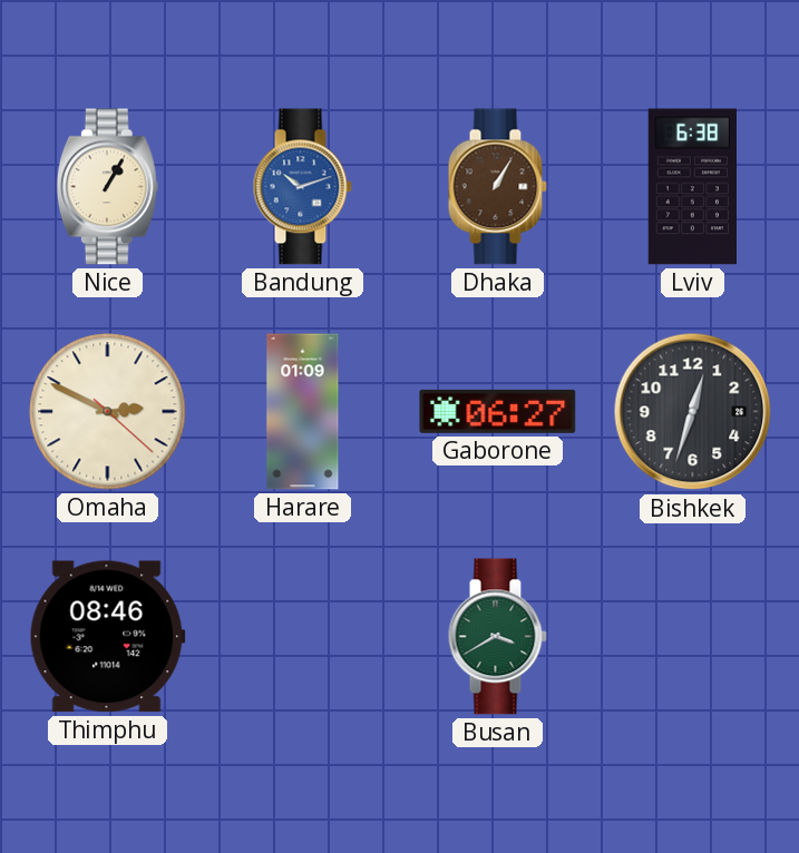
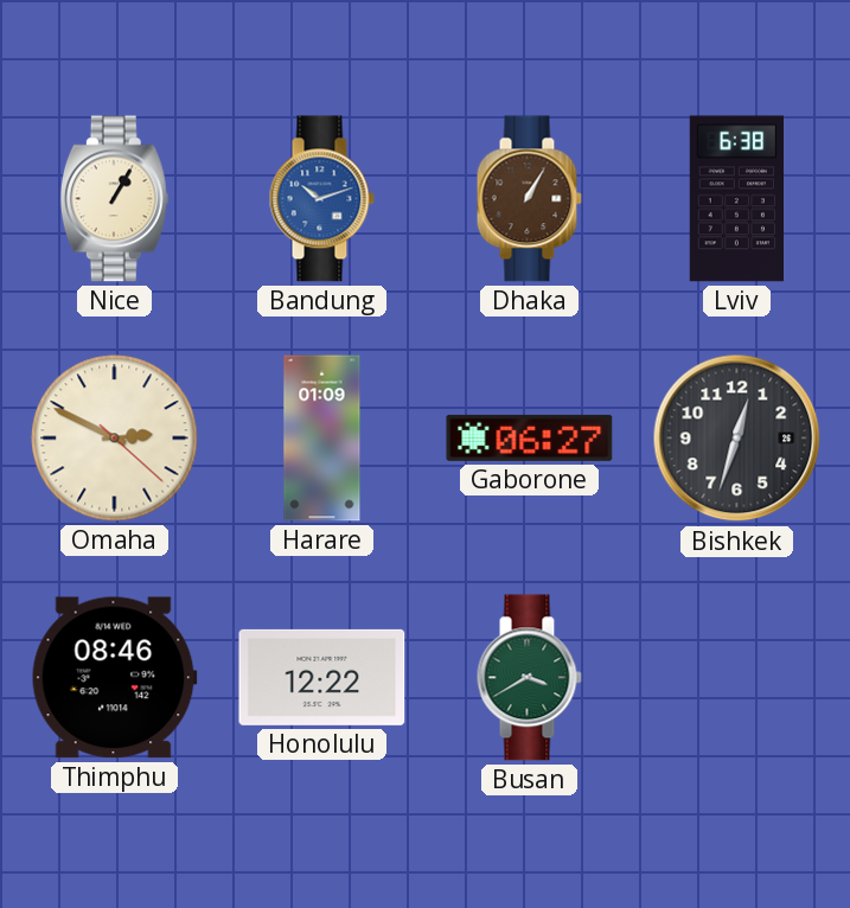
Honolulu: none -> 12:22
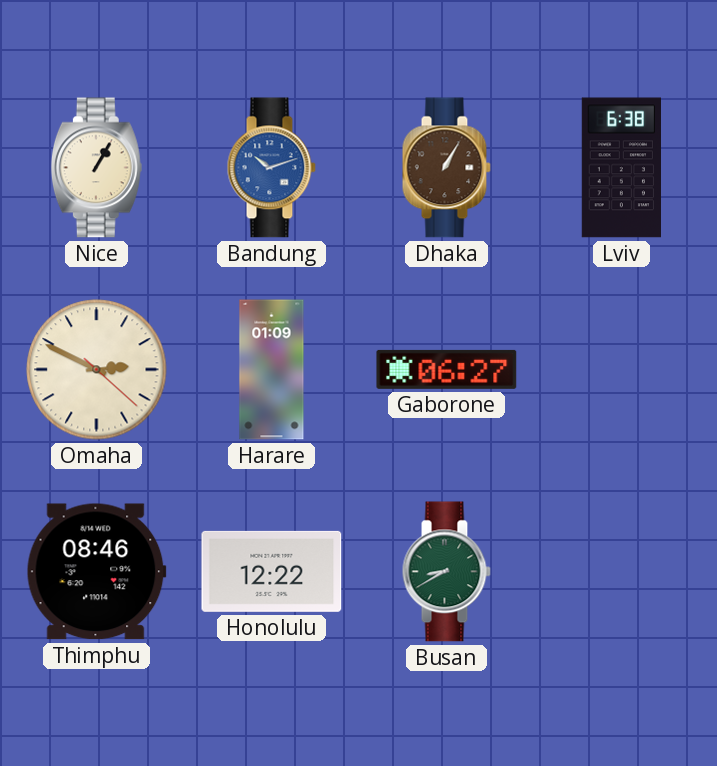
Bishkek: 12:33 -> none
Busan: 3:40 -> 8:40
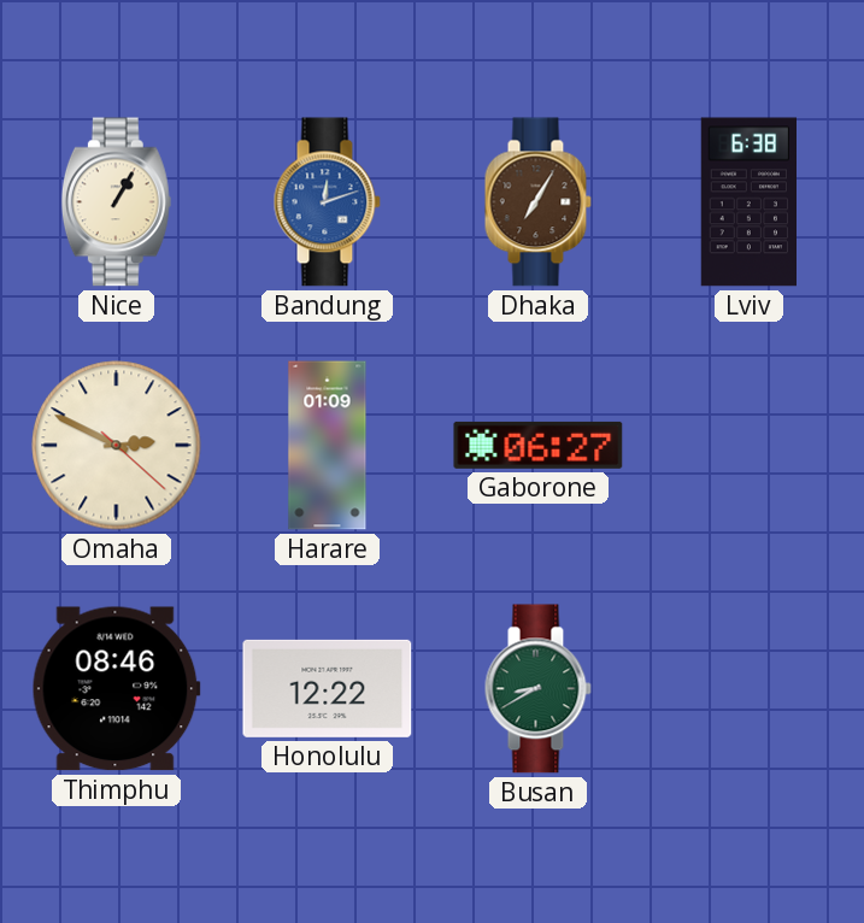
Bandung: 10:12 -> 12:12
Dhaka: 1:05 -> 7:05
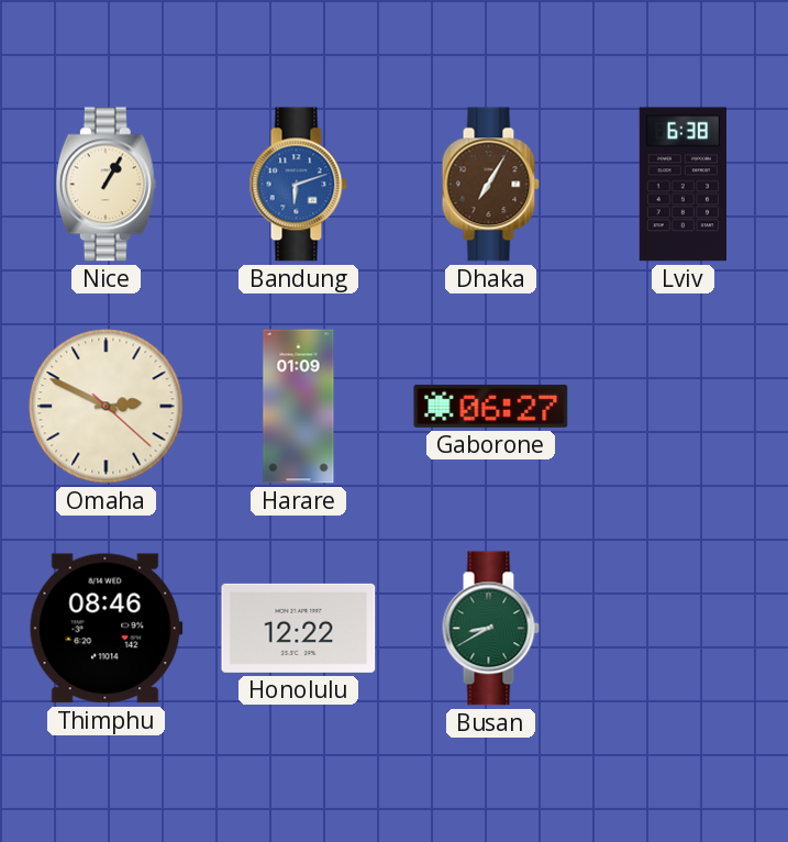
Bandung: 12:12 -> 6:12
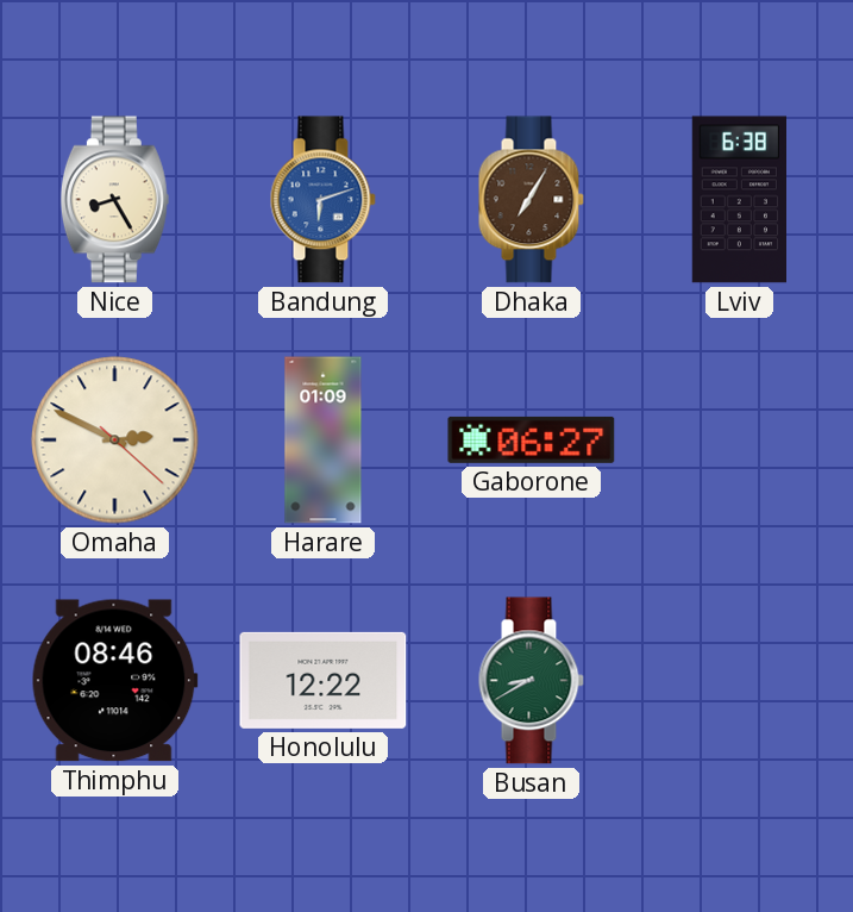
Nice: 1:05 -> 8:25
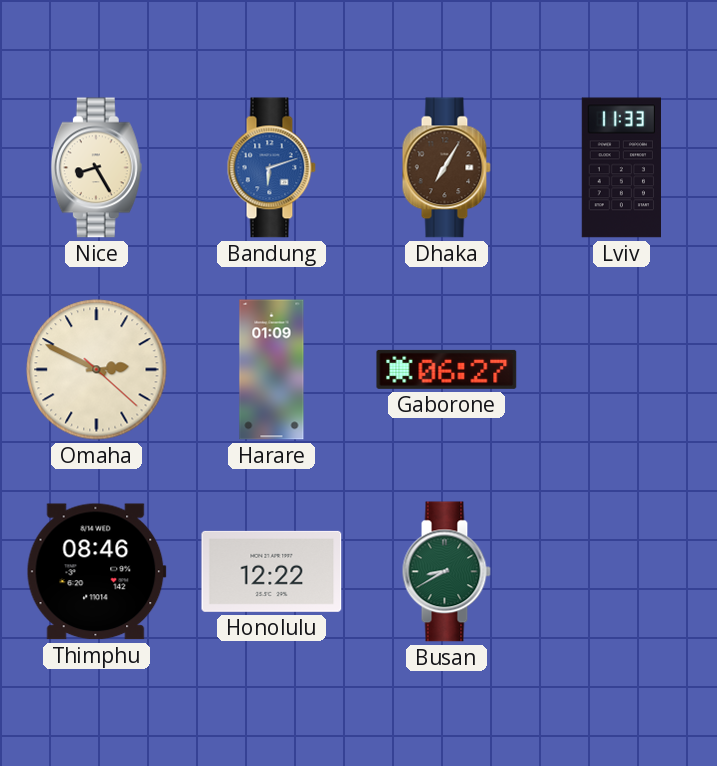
Lviv: 6:38 -> 11:33
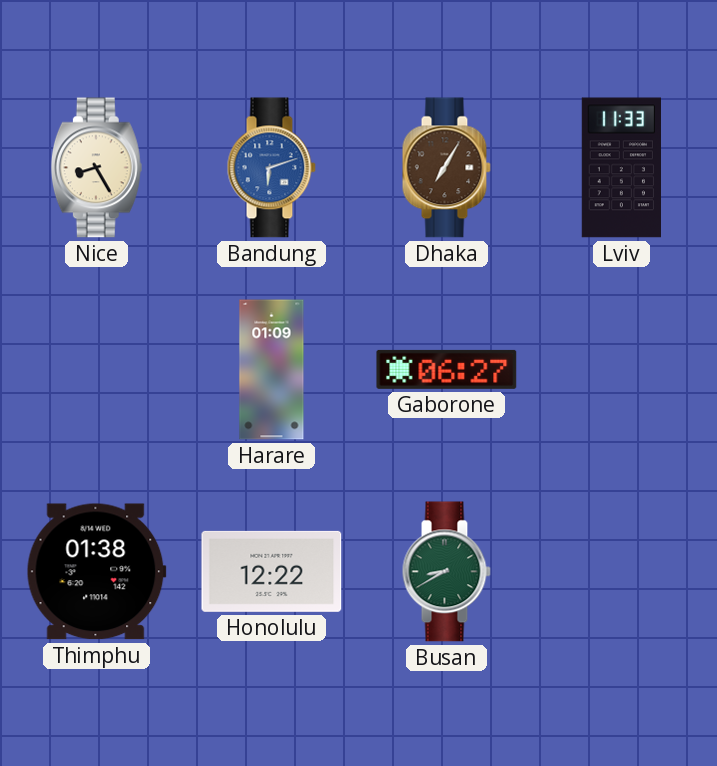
Omaha: 2:49 -> none
Thimphu: 08:46 -> 01:38
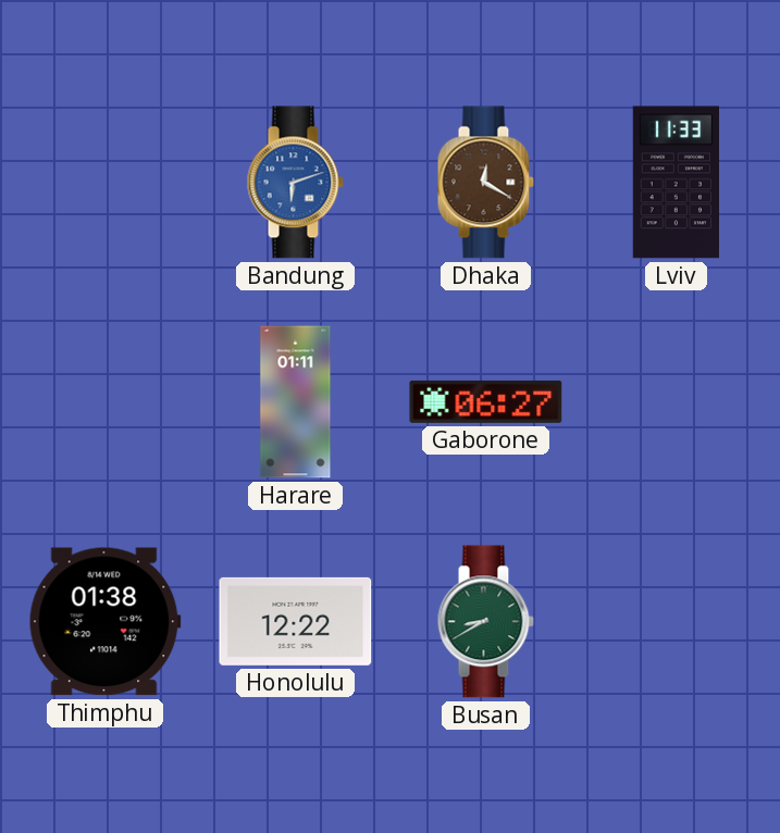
Nice: 8:25 -> none
Dhaka: 7:05 -> 12:20
Harare: 01:09 -> 01:11
